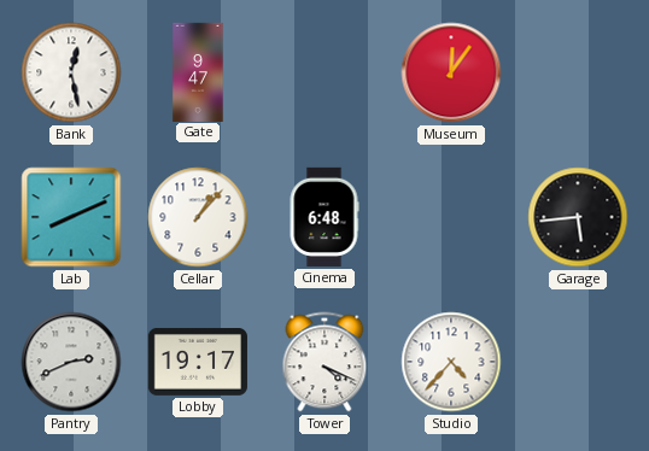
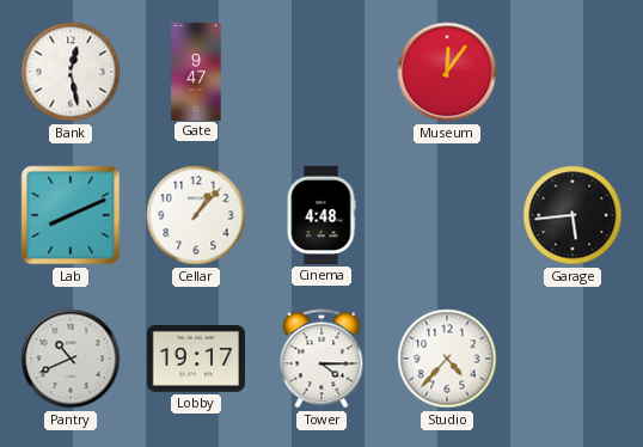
Cinema: 6:48 -> 4:48
Pantry: 2:41 -> 10:41
Tower: 4:19 -> 4:15
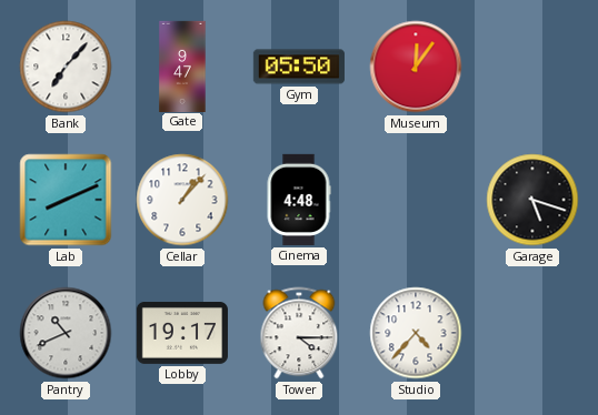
Bank: 12:28 -> 7:07
Gym: none -> 05:50
Garage: 5:44 -> 5:18
